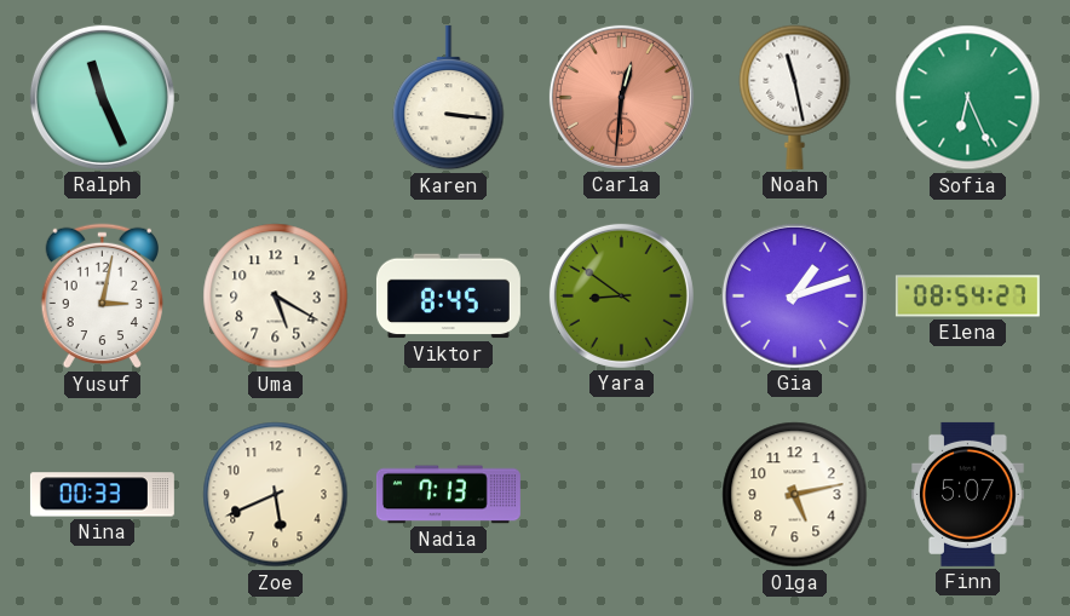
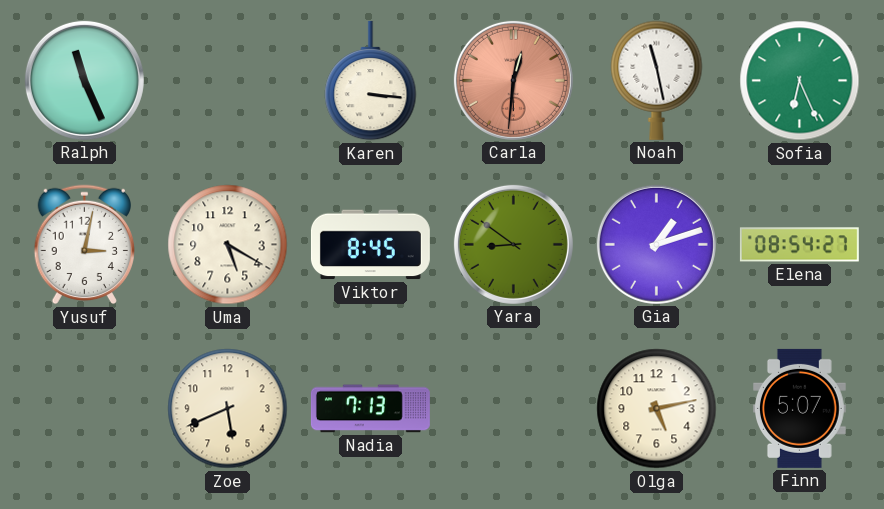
Nina: 00:33 -> none
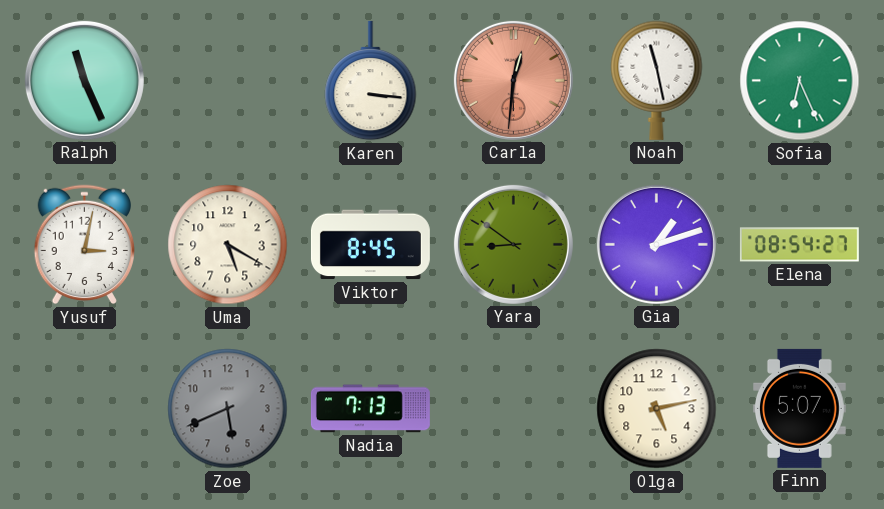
Zoe dial: cream -> grey
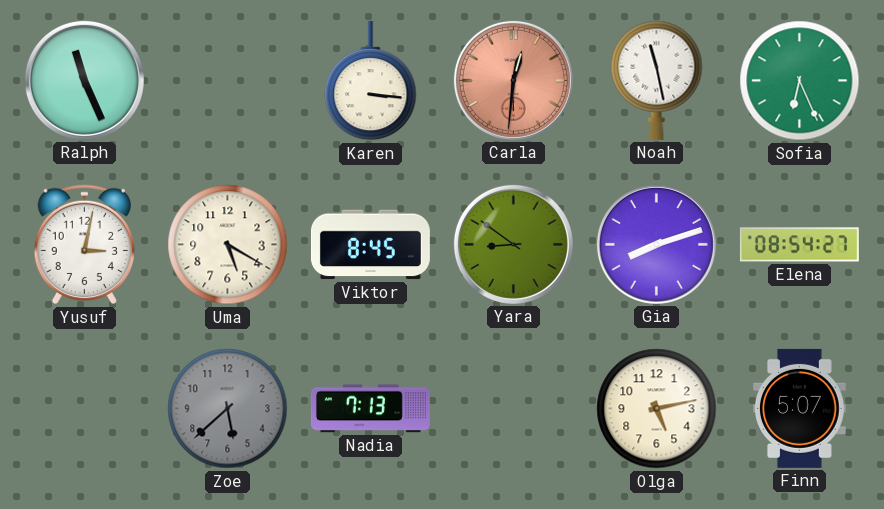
Gia: 1:12 -> 8:12
Zoe: 5:41 -> 5:38
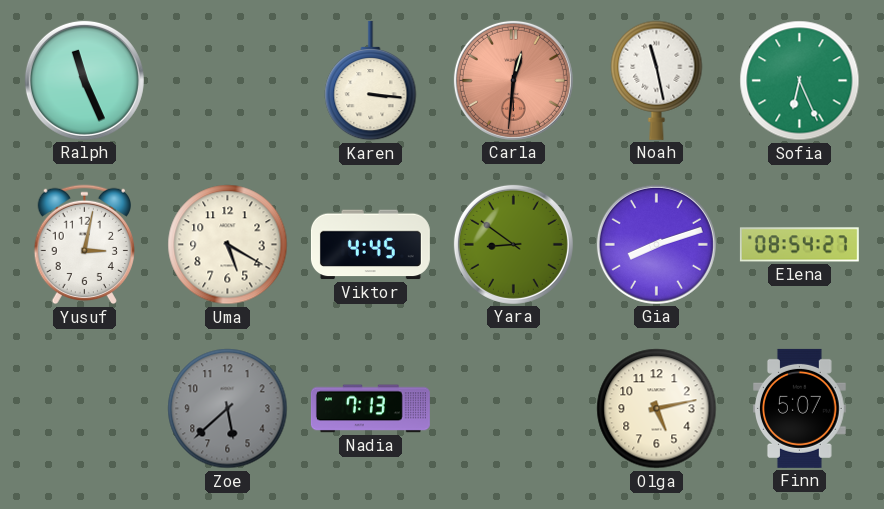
Viktor: 8:45 -> 4:45
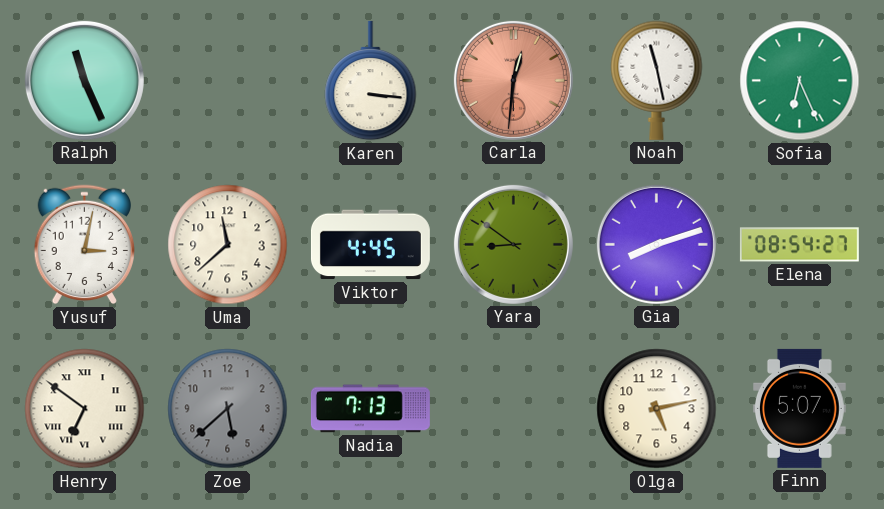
Uma: 5:20 -> 11:38
Henry: none -> 6:51
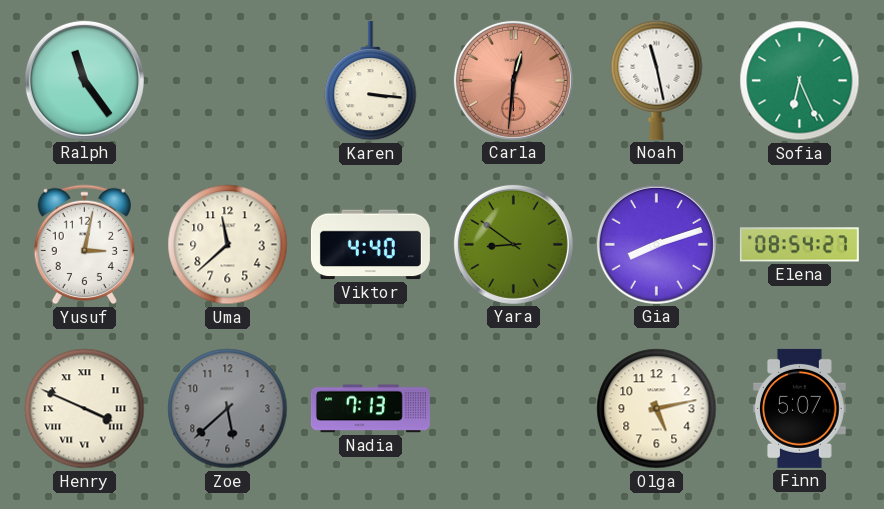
Ralph: 11:26 -> 11:24
Viktor: 4:45 -> 4:40
Henry: 6:51 -> 3:49
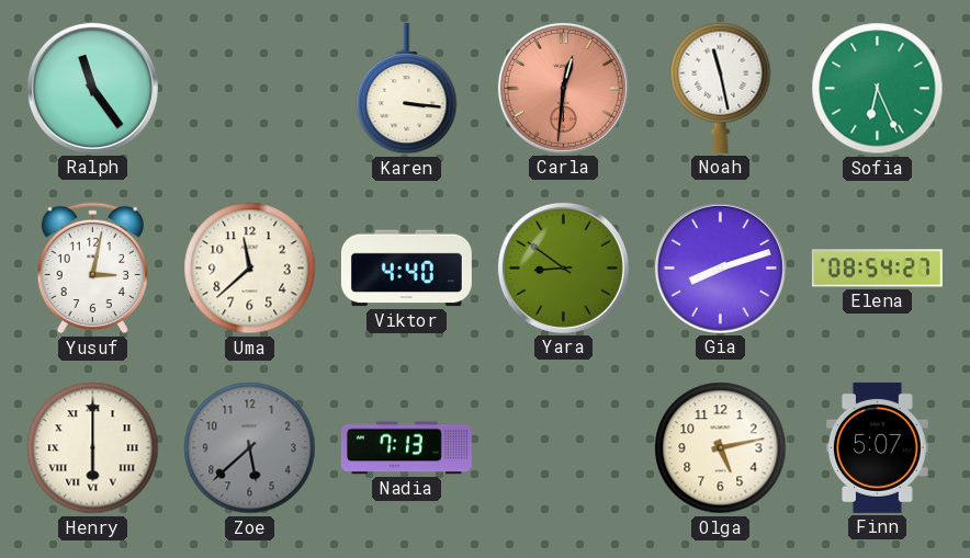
Henry: 3:49 -> 6:00
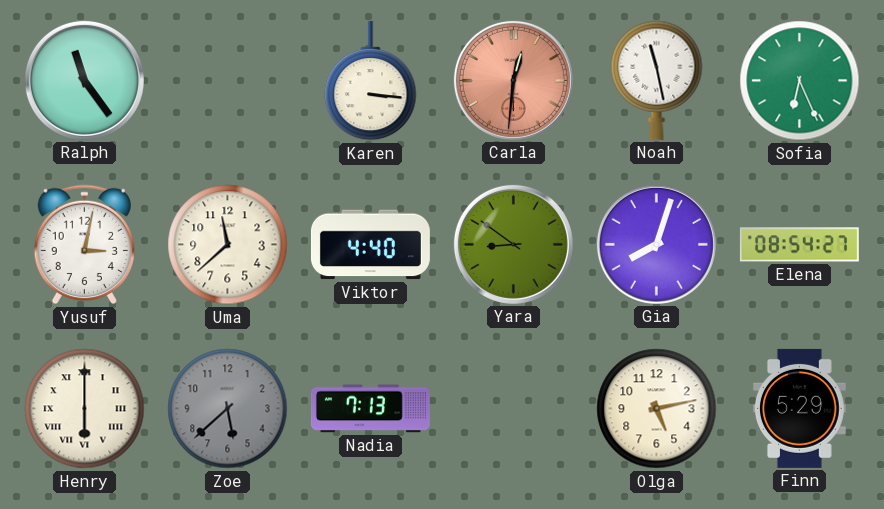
Gia: 8:12 -> 8:03
Finn: 5:07 -> 5:29
